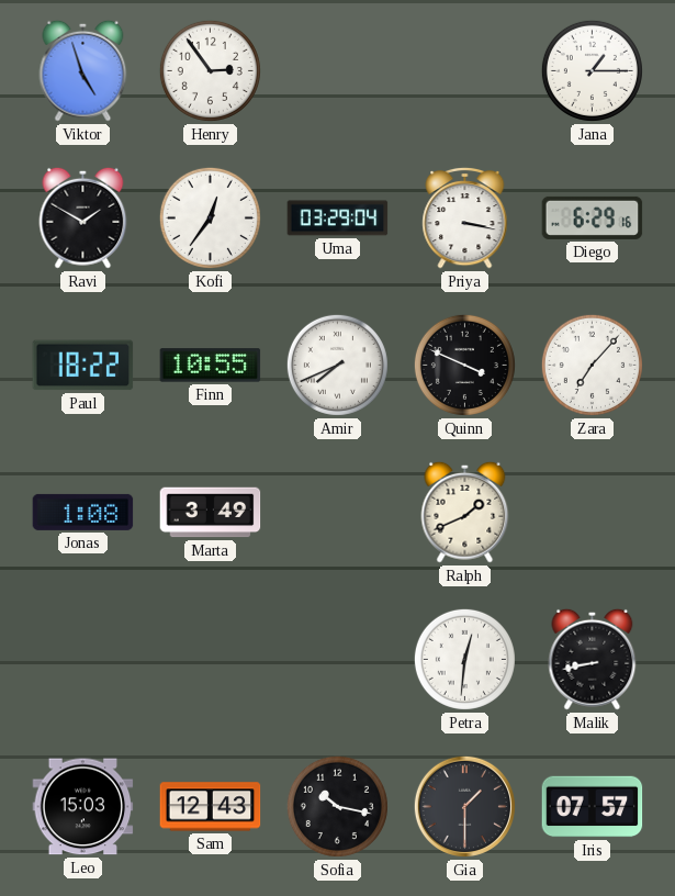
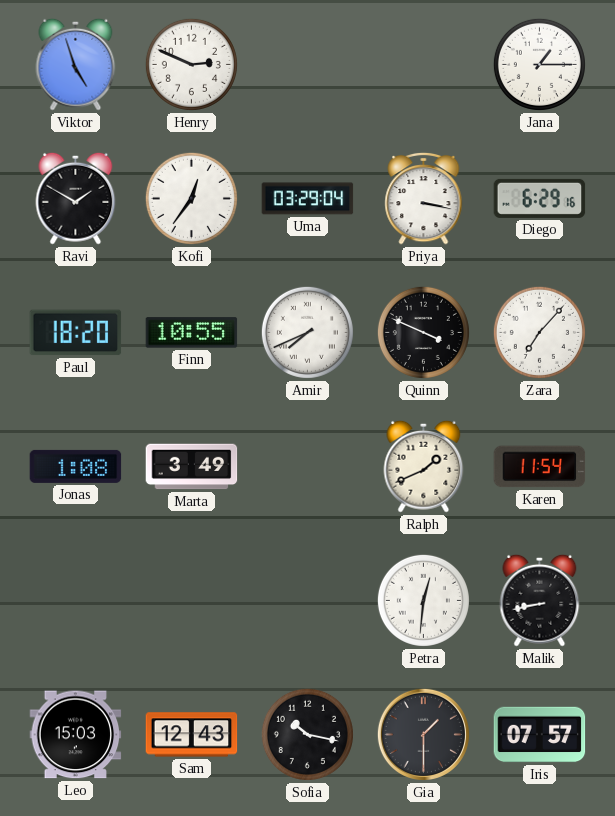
Henry: 2:54 -> 2:49
Paul: 18:22 -> 18:20
Karen: none -> 11:54
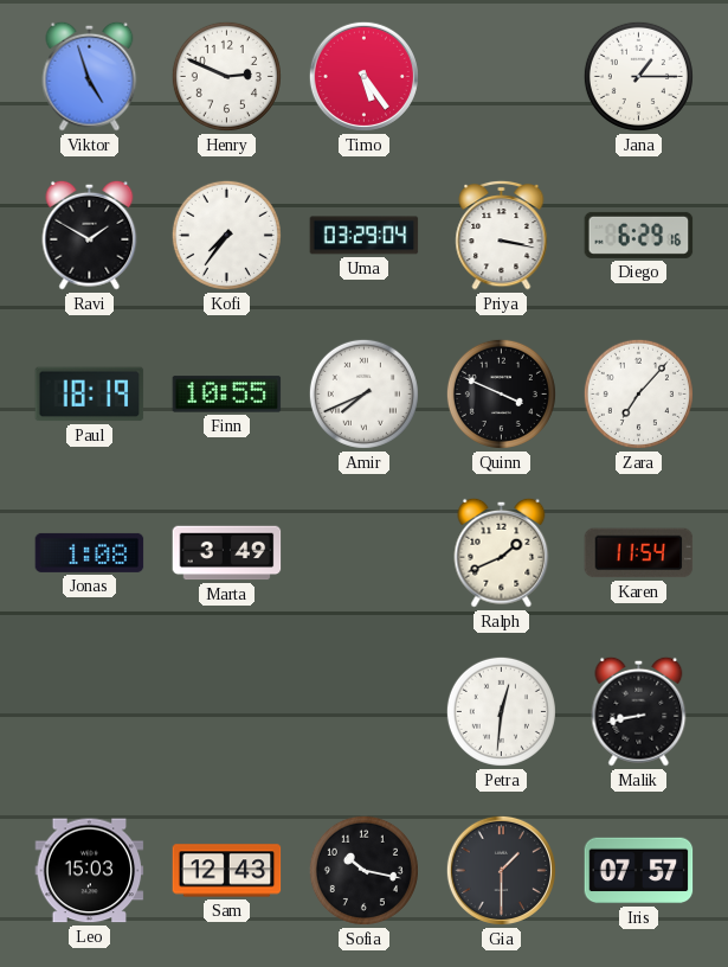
Timo: none -> 5:24
Kofi: 12:36 -> 7:36
Paul: 18:20 -> 18:19
